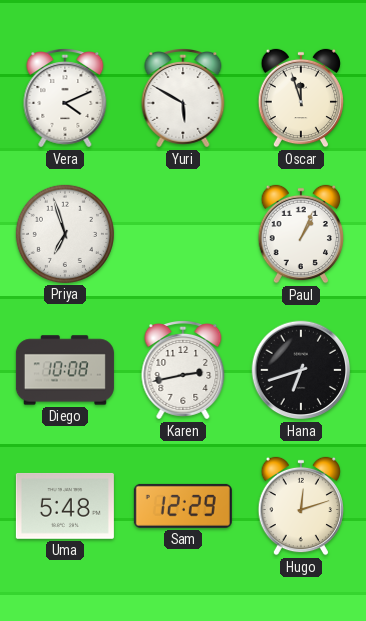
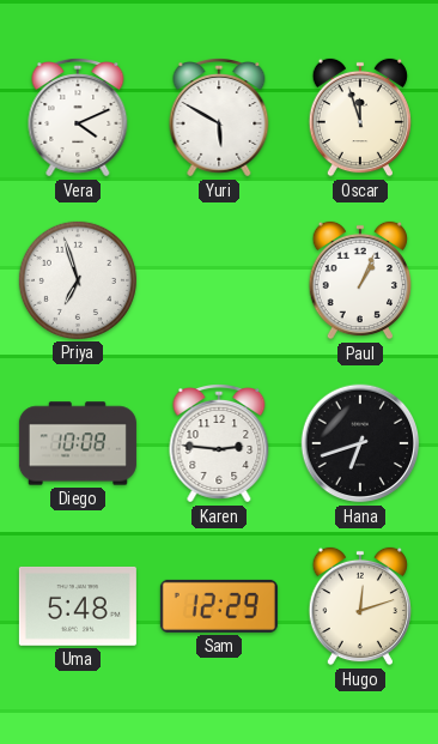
Karen: 2:43 -> 2:46
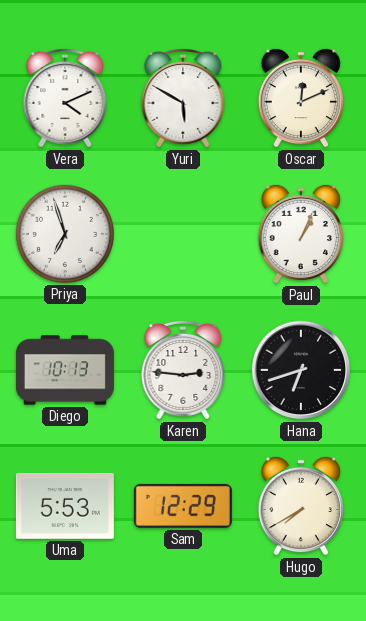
Oscar: 11:57 -> 12:11
Diego: 10:08 -> 10:13
Uma: 5:48 -> 5:53
Hugo: 12:12 -> 7:40
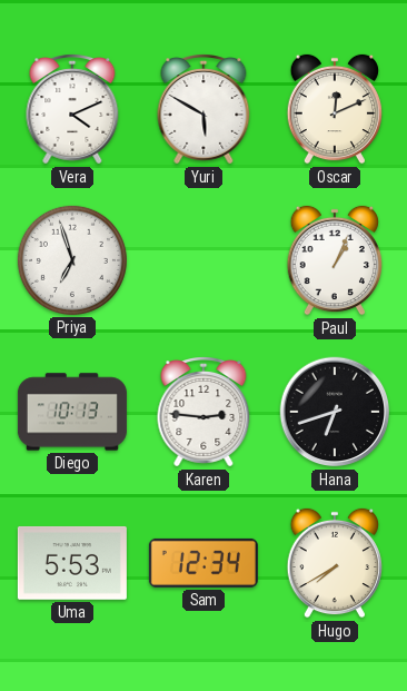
Sam: 12:29 -> 12:34
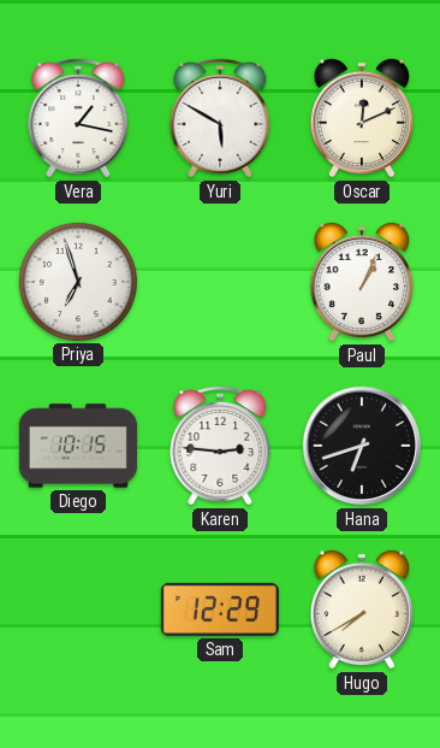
Vera: 4:11 -> 1:17
Diego: 10:13 -> 10:15
Uma: 5:53 -> none
Sam: 12:34 -> 12:29
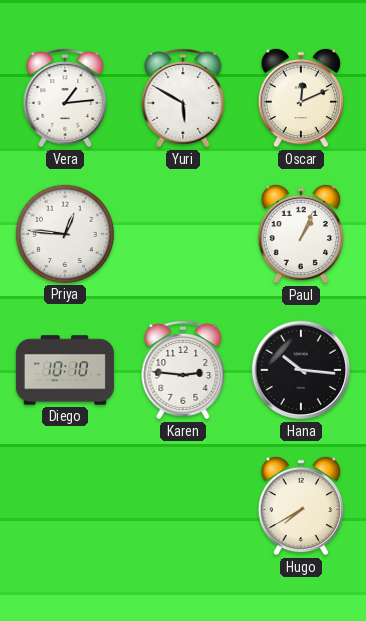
Vera: 1:17 -> 1:14
Priya: 6:57 -> 12:46
Diego: 10:15 -> 10:10
Hana: 6:42 -> 10:16
Sam: 12:29 -> none
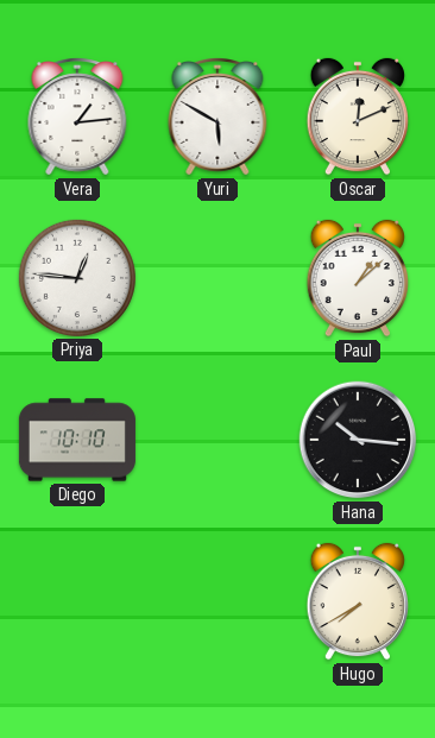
Paul: 1:04 -> 1:08
Karen: 2:46 -> none
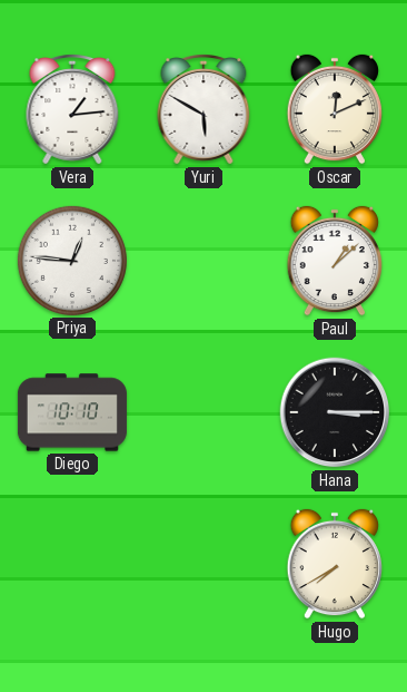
Hana: 10:16 -> 3:15
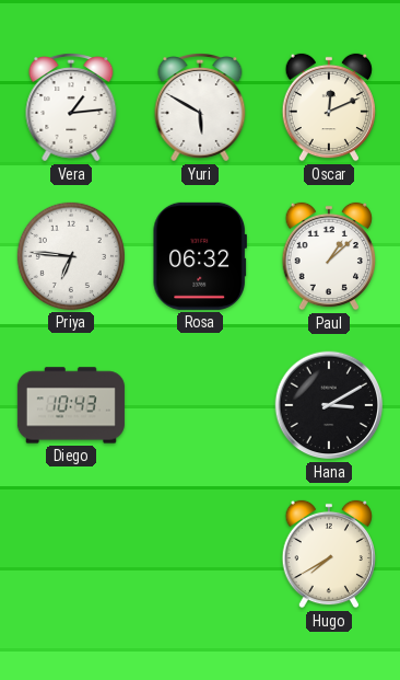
Priya: 12:46 -> 6:46
Rosa: none -> 06:32
Diego: 10:10 -> 10:43
Hana: 3:15 -> 3:10
